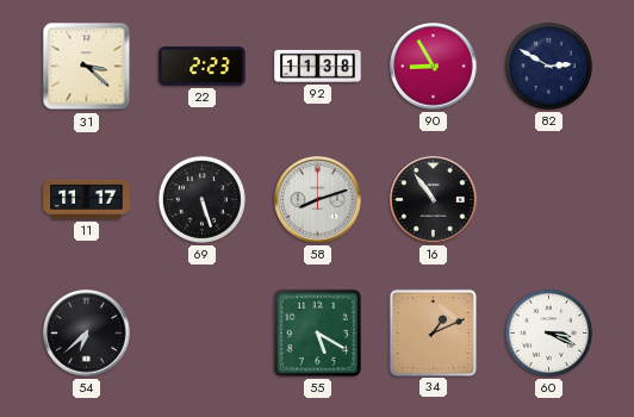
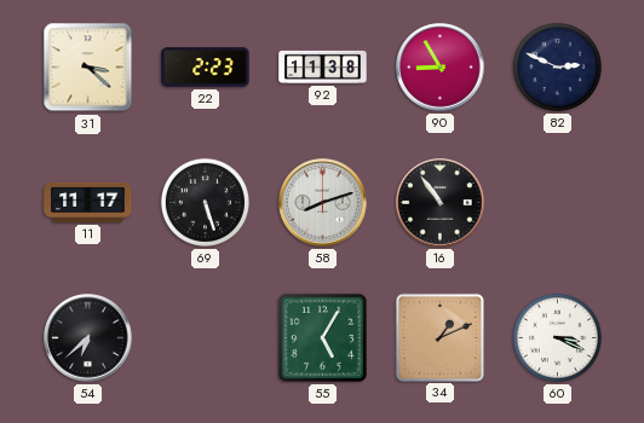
82: 2:50 -> 2:49
55: 5:20 -> 5:05
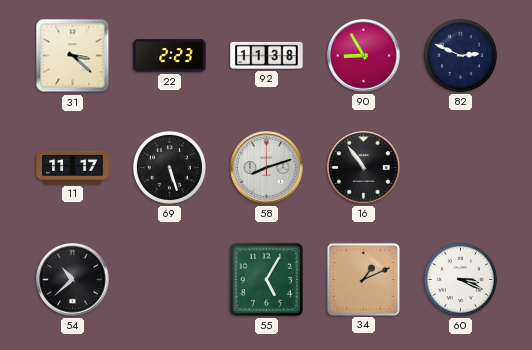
54: 6:38 -> 10:38
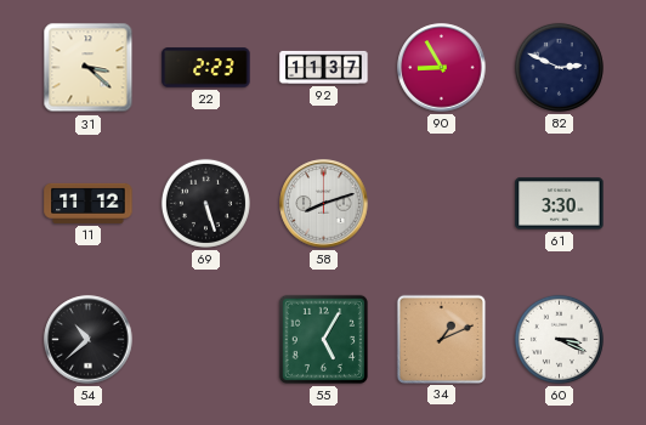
92: 11:38 -> 11:37
11: 11:17 -> 11:12
16: 10:54 -> none
61: none -> 3:30
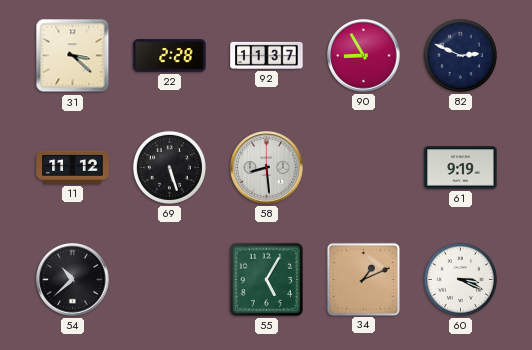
22: 2:23 -> 2:28
58: 8:12 -> 8:29
61: 3:30 -> 9:19
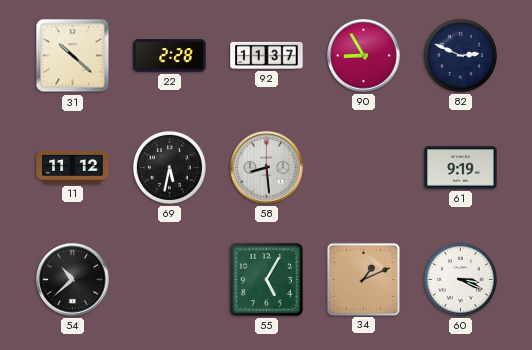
31: 3:22 -> 10:22
69: 5:27 -> 5:32
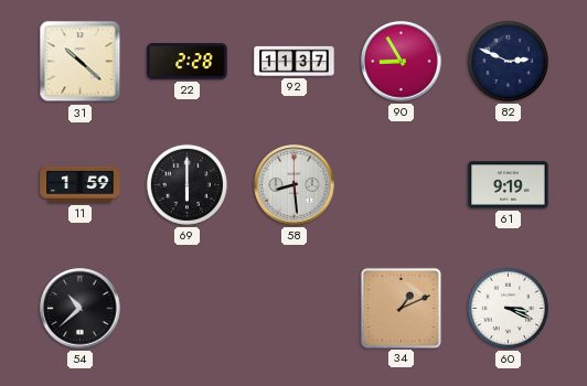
11: 11:12 -> 1:59
69: 5:32 -> 6:00
55: 5:05 -> none
